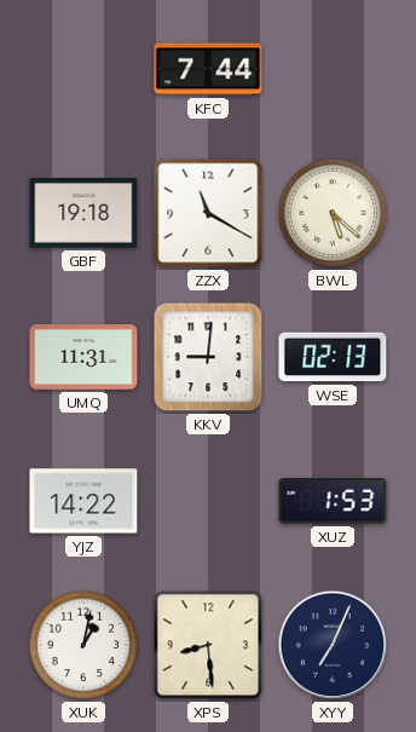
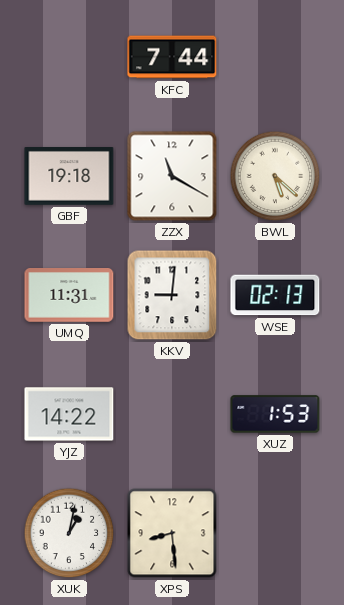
XYY: 7:04 -> none
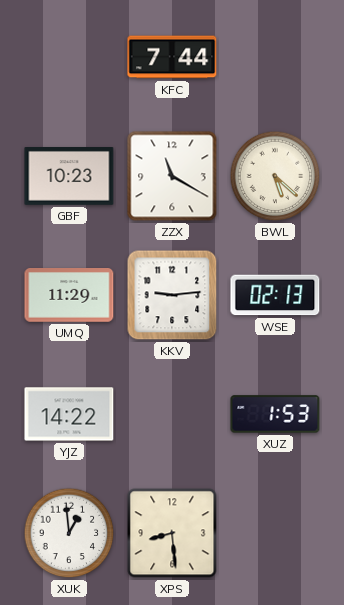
GBF: 19:18 -> 10:23
UMQ: 11:31 -> 11:29
KKV: 9:01 -> 9:14
XUK: 1:02 -> 12:59
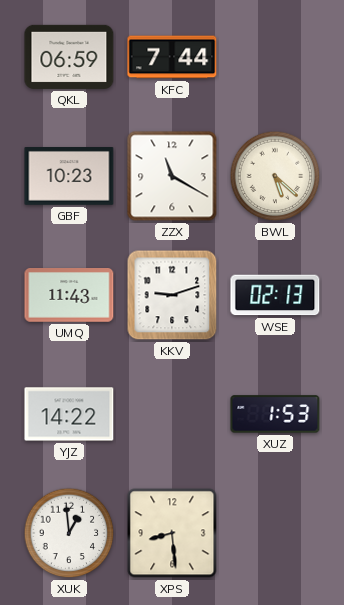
QKL: none -> 06:59
UMQ: 11:29 -> 11:43
KKV: 9:14 -> 9:12
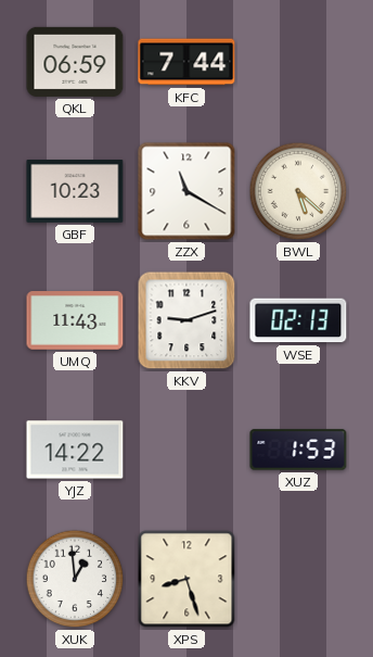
XPS: 8:29 -> 8:27
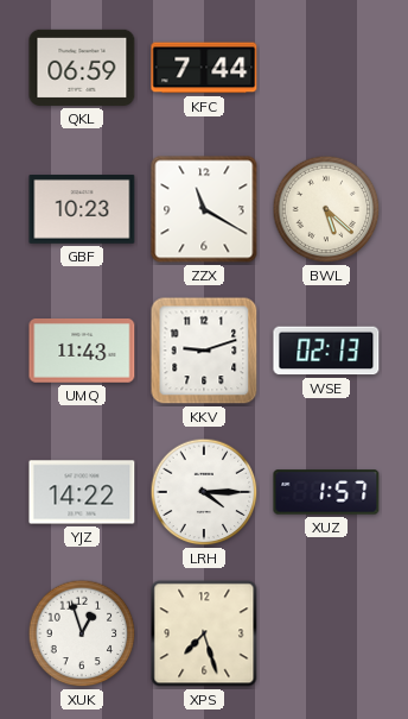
LRH: none -> 4:15
XUZ: 1:53 -> 1:57
XUK: 12:59 -> 12:57
XPS: 8:27 -> 7:27
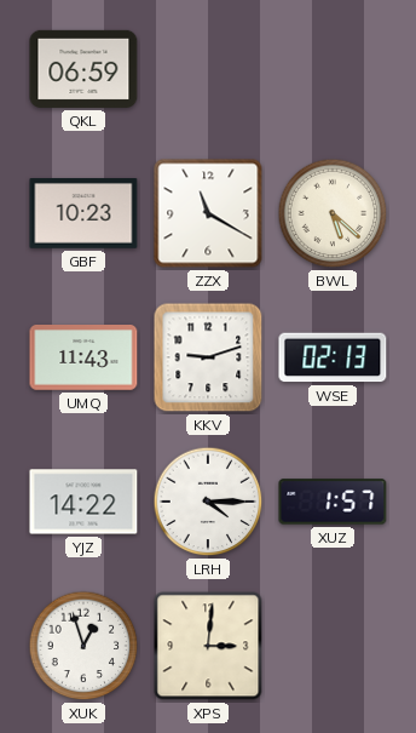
KFC: 7:44 -> none
XPS: 7:27 -> 3:01
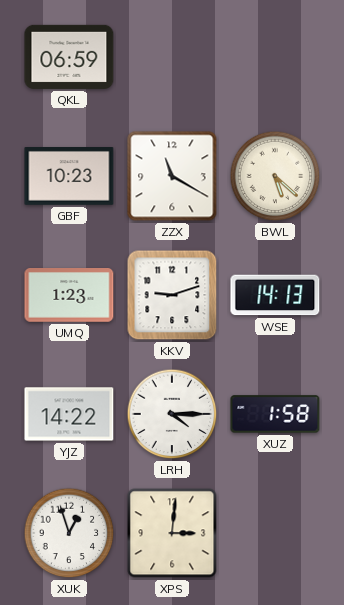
UMQ: 11:43 -> 1:23
WSE: 02:13 -> 14:13
XUZ: 1:57 -> 1:58
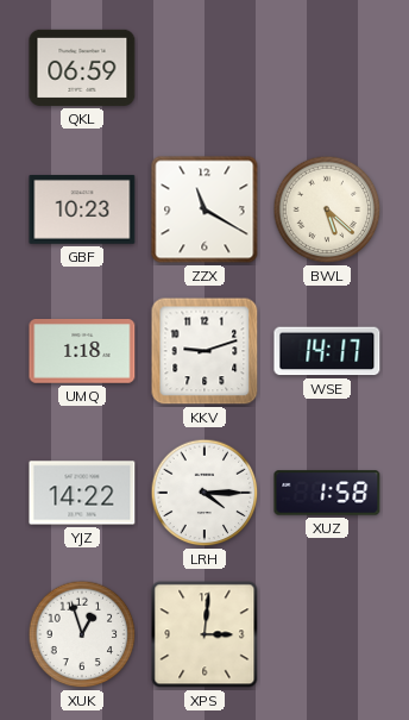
UMQ: 1:23 -> 1:18
WSE: 14:13 -> 14:17
